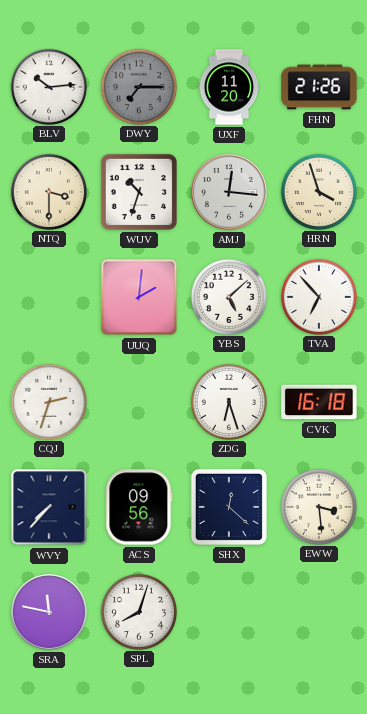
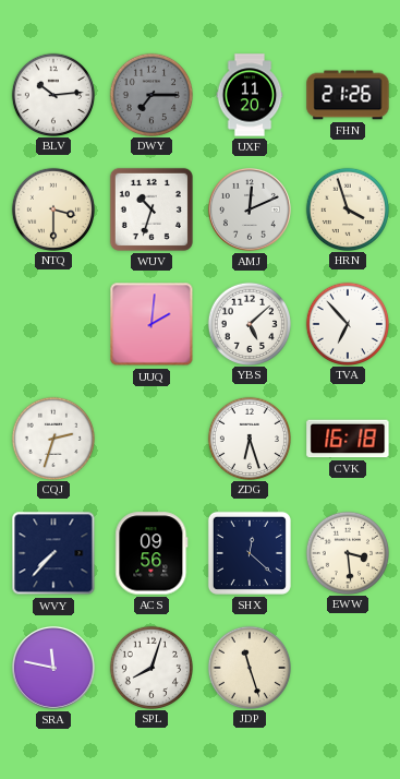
AMJ: 12:16 -> 12:11
JDP: none -> 11:27
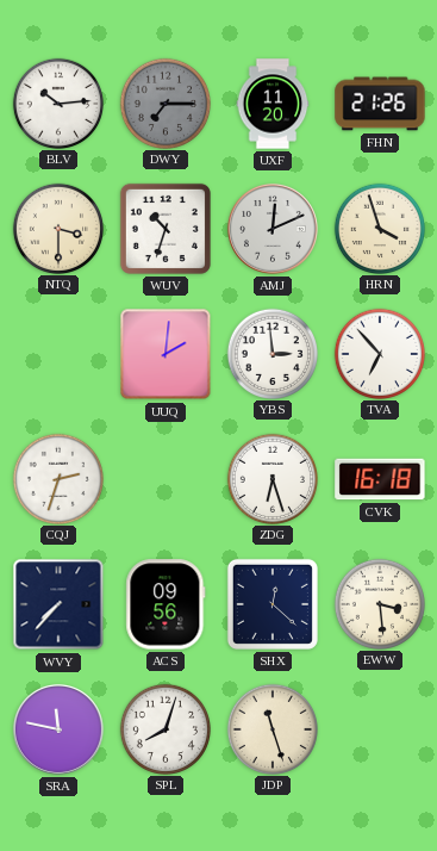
YBS: 5:08 -> 2:59
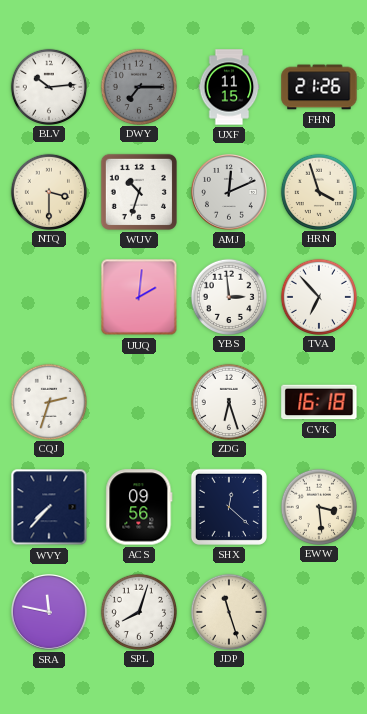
UXF: 11:20 -> 11:15
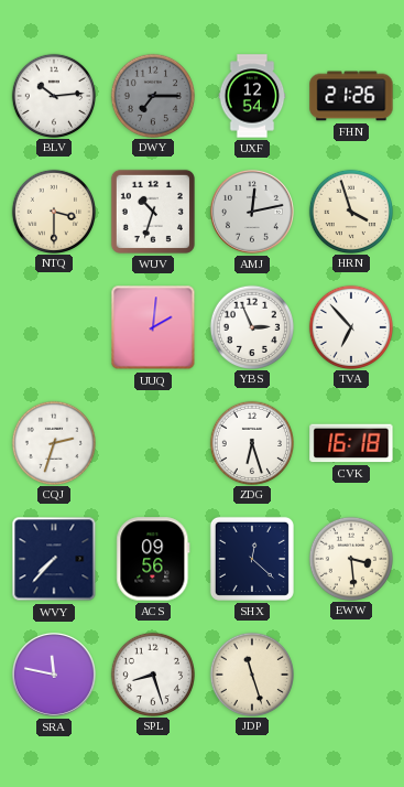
UXF: 11:15 -> 12:54
AMJ: 12:11 -> 12:13
YBS: 2:59 -> 2:56
SPL: 8:03 -> 8:27
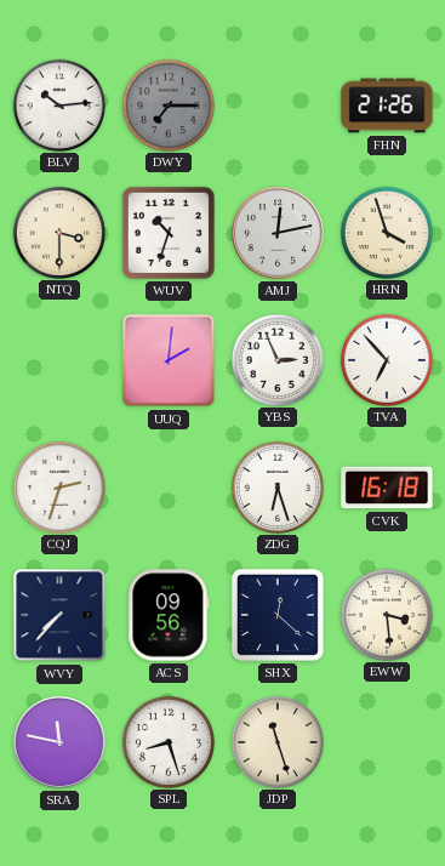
UXF: 12:54 -> none
